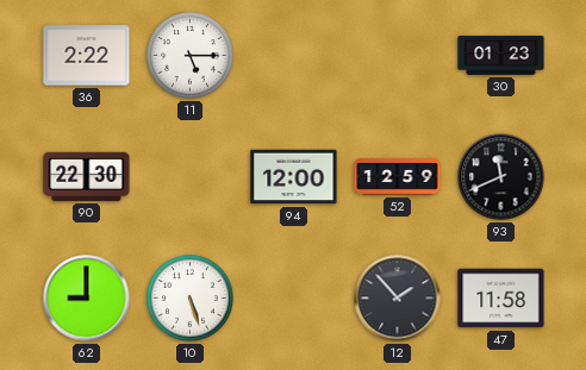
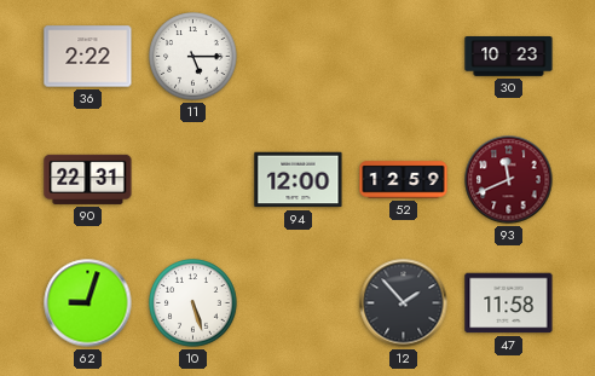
30: 01:23 -> 10:23
90: 22:30 -> 22:31
93 dial: black -> burgundy
62: 9:00 -> 9:03
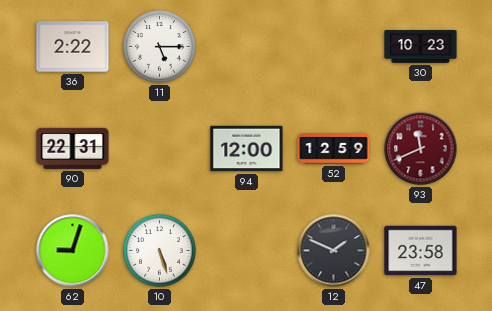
12: 1:53 -> 1:49
47: 11:58 -> 23:58
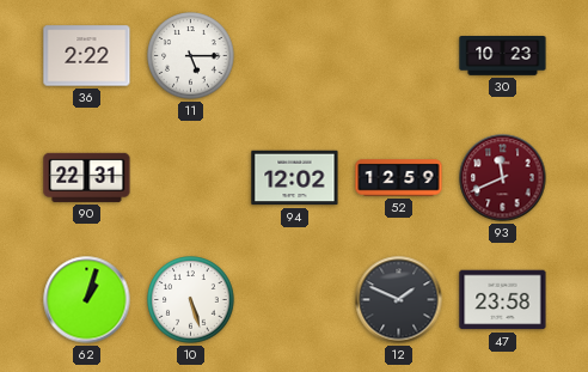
94: 12:00 -> 12:02
62: 9:03 -> 1:03
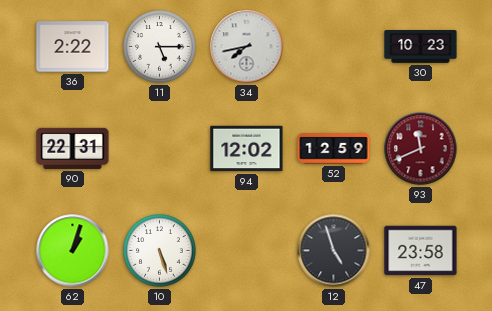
34: none -> 7:43
12: 1:49 -> 4:57
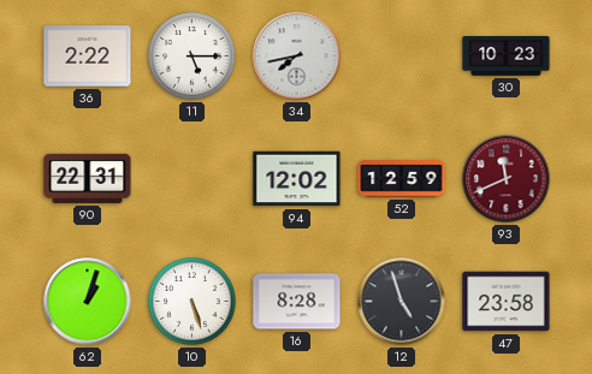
16: none -> 8:28
